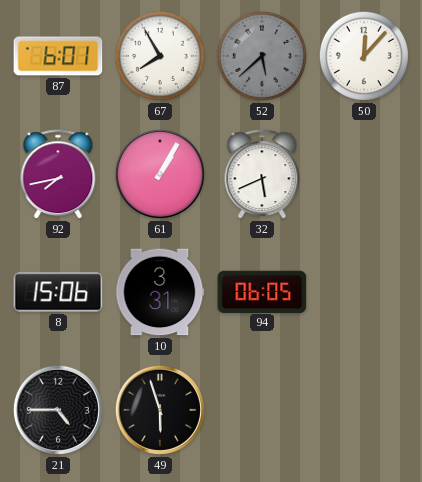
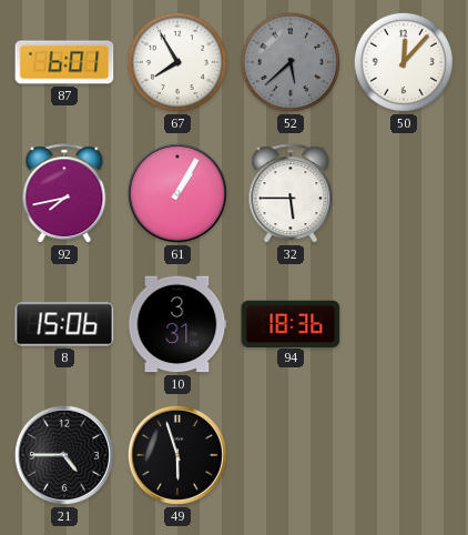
32: 5:41 -> 5:45
94: 06:05 -> 18:36
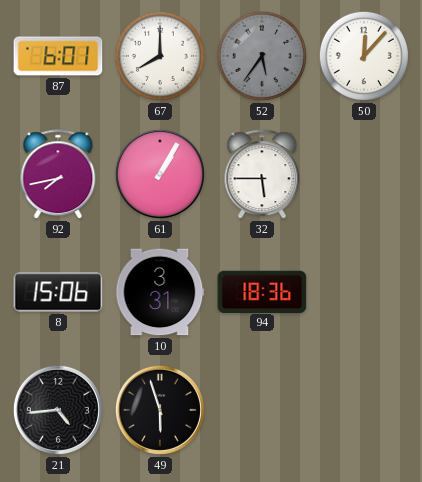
67: 7:55 -> 8:00
52: 5:38 -> 5:36
21: 4:45 -> 4:44
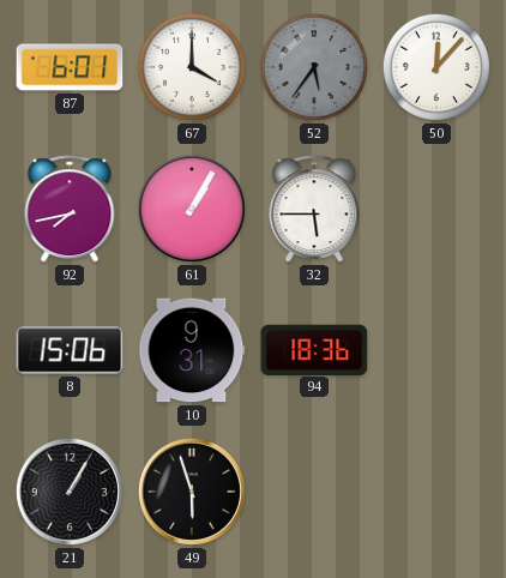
67: 8:00 -> 4:00
10: 3:31 -> 9:31
21: 4:44 -> 1:05
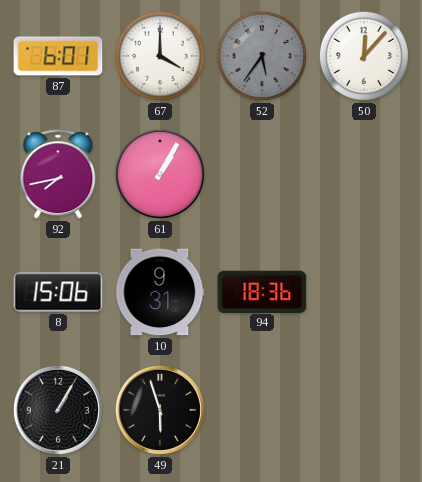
32: 5:45 -> none
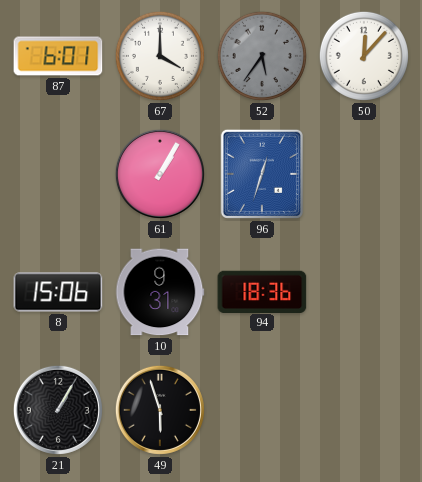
92: 7:43 -> none
96: none -> 12:33
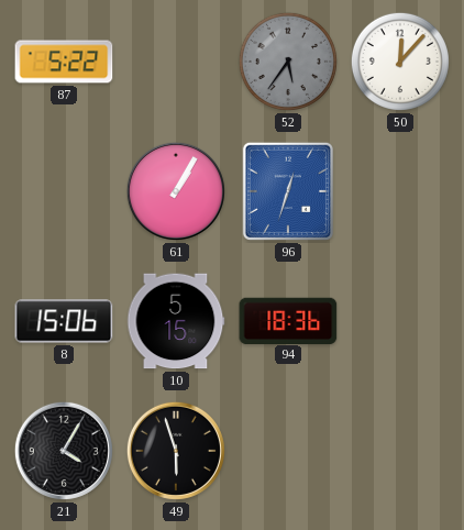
87: 6:01 -> 5:22
67: 4:00 -> none
10: 9:31 -> 5:15
21: 1:05 -> 4:05
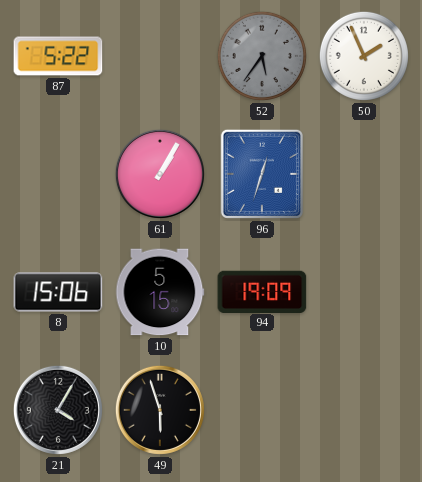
50: 12:07 -> 1:56
94: 18:36 -> 19:09
